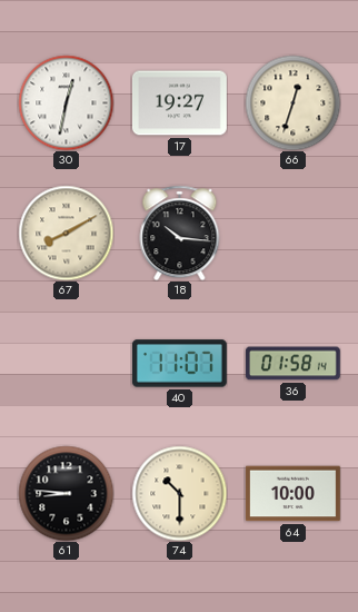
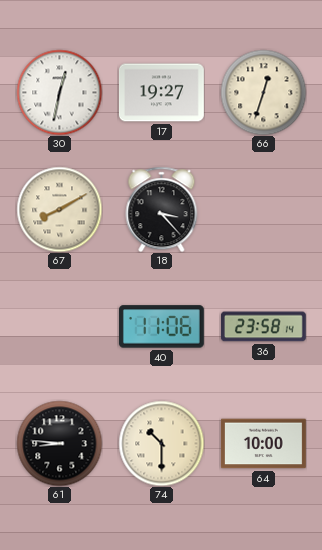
18: 10:16 -> 3:23
40: 11:07 -> 11:06
36: 01:58 -> 23:58
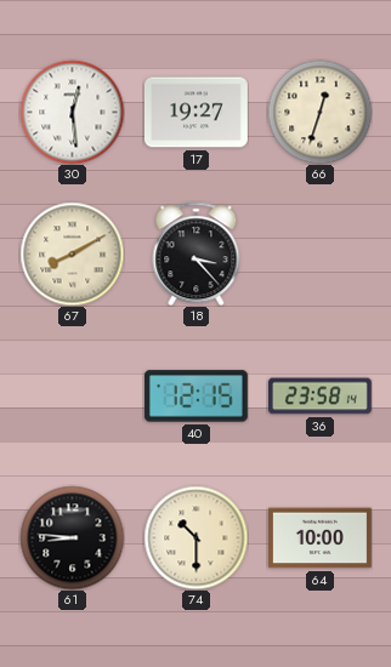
30: 12:32 -> 12:29
40: 11:06 -> 12:15
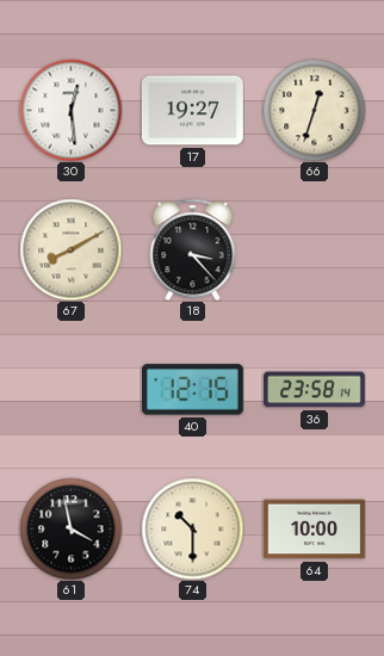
61: 8:46 -> 3:58
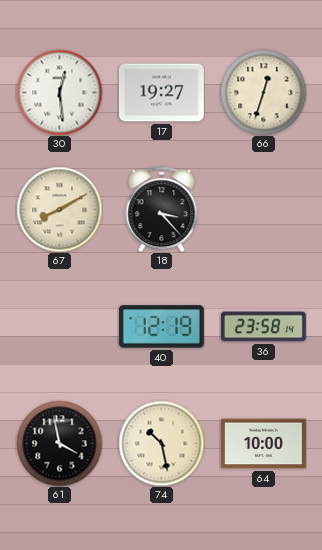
40: 12:15 -> 12:19
74: 10:30 -> 10:28
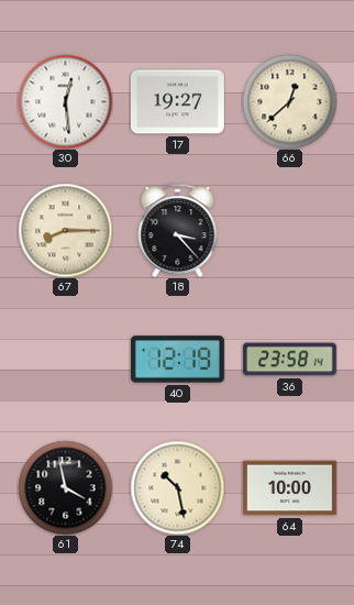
66: 12:33 -> 12:38
67: 8:10 -> 8:15
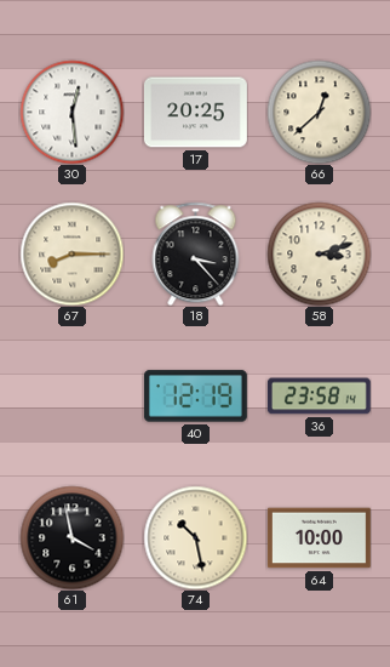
17: 19:27 -> 20:25
58: none -> 3:12
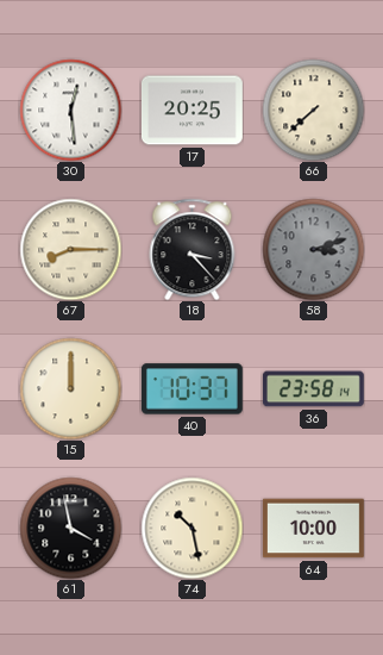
66: 12:38 -> 7:38
58 dial: cream -> grey
15: none -> 12:00
40: 12:19 -> 10:37
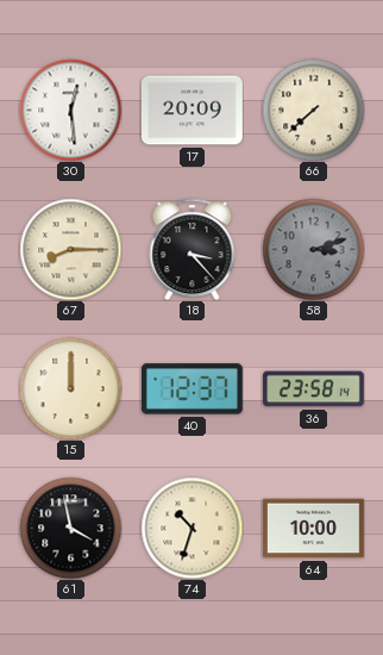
17: 20:25 -> 20:09
40: 10:37 -> 12:37
74: 10:28 -> 10:33
